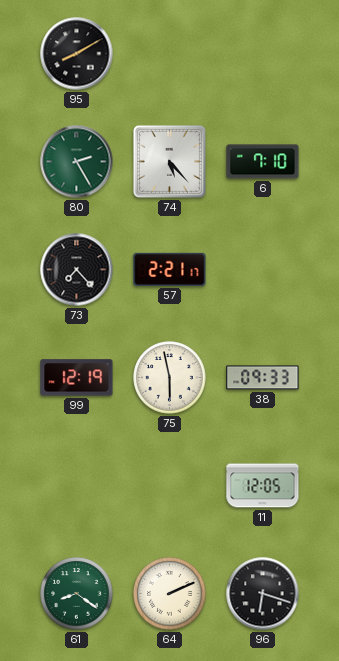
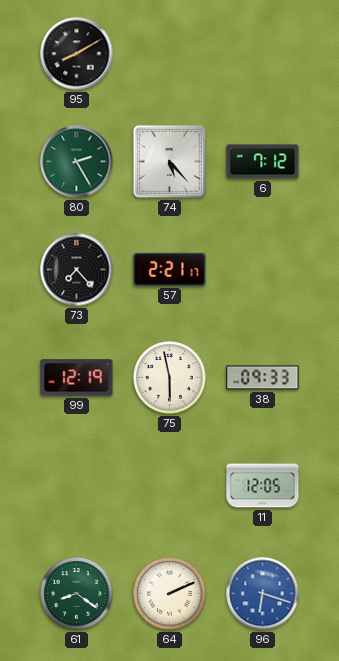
6: 7:10 -> 7:12
96 dial: black -> blue
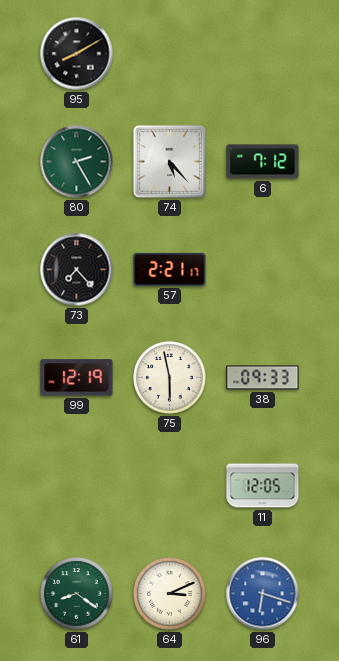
64: 2:11 -> 3:11
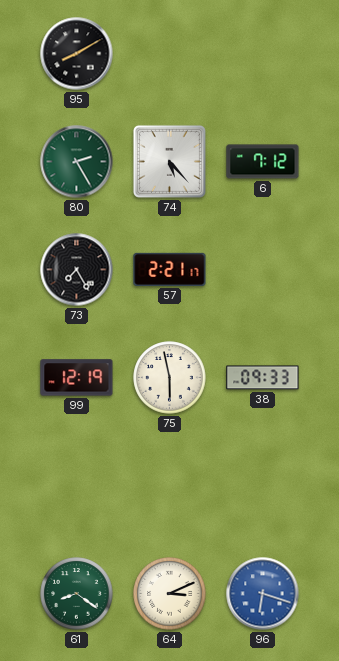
73: 7:23 -> 7:25
11: 12:05 -> none
